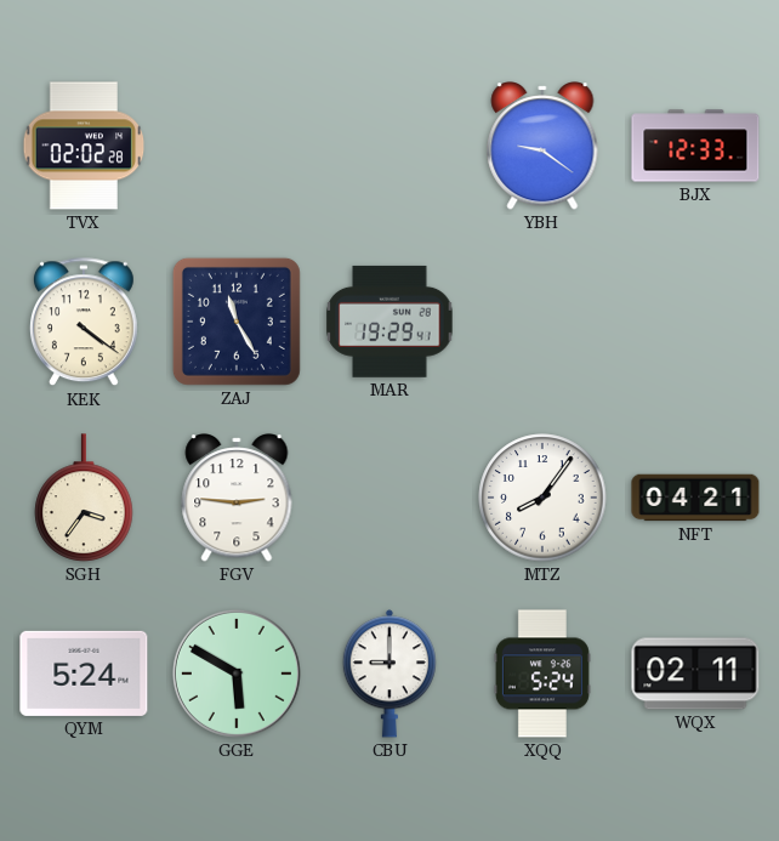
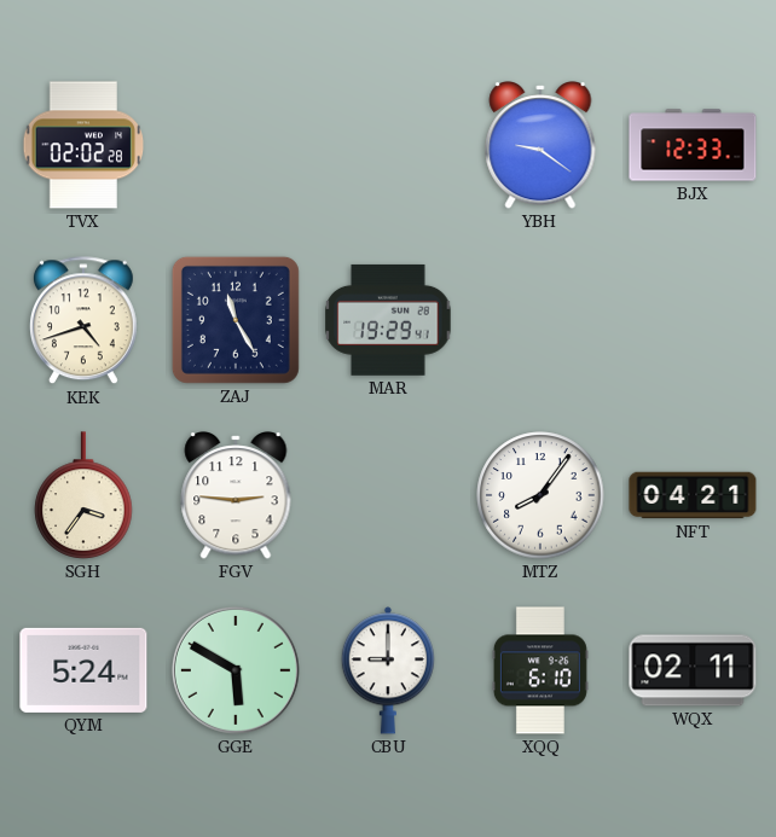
KEK: 4:21 -> 4:42
XQQ: 5:24 -> 6:10
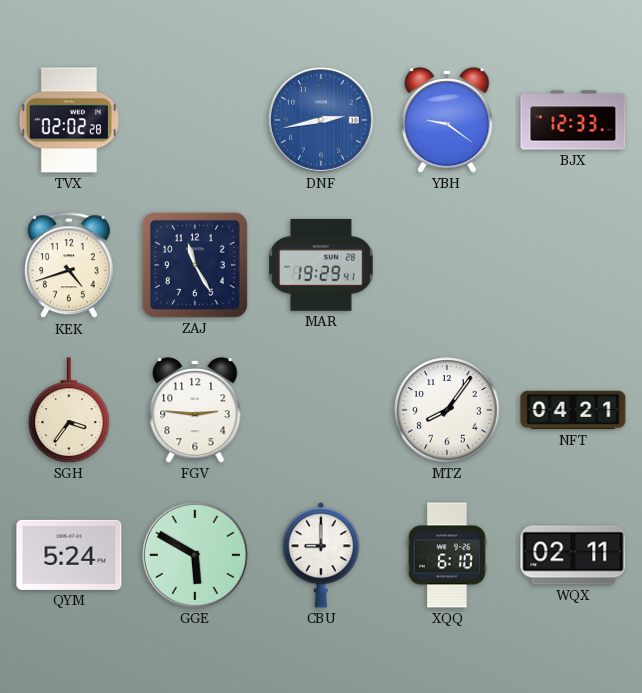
DNF: none -> 2:43
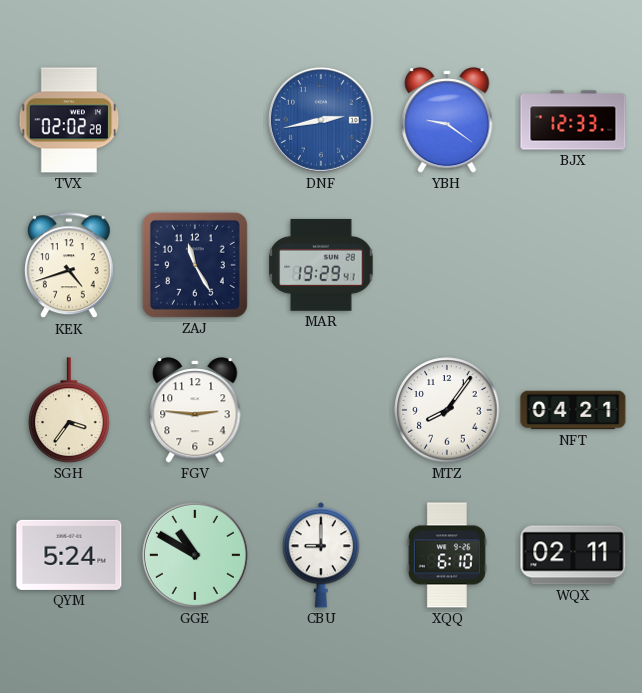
GGE: 5:50 -> 10:50
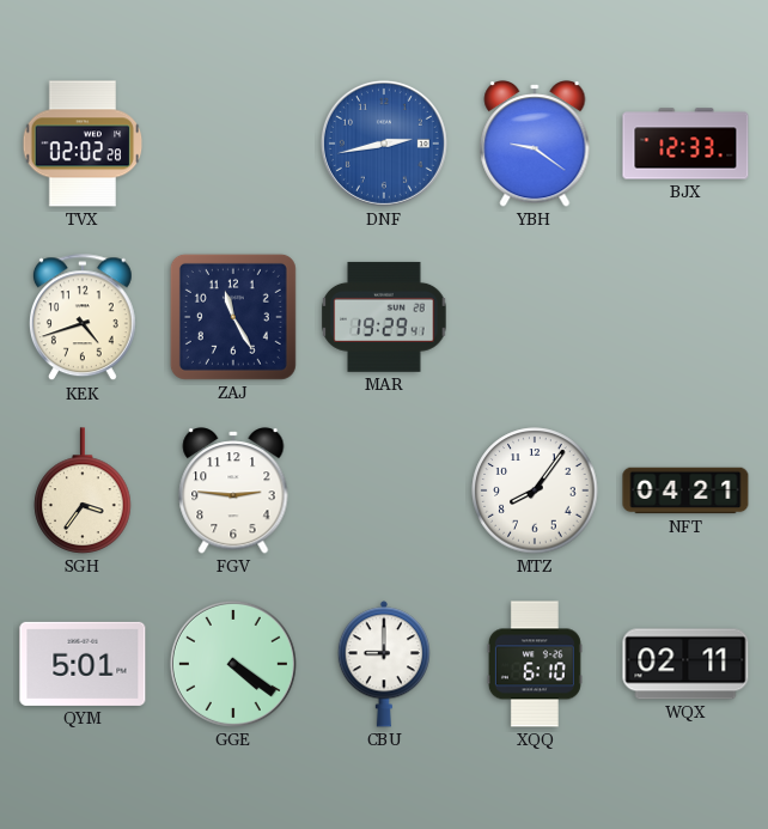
QYM: 5:24 -> 5:01
GGE: 10:50 -> 4:21
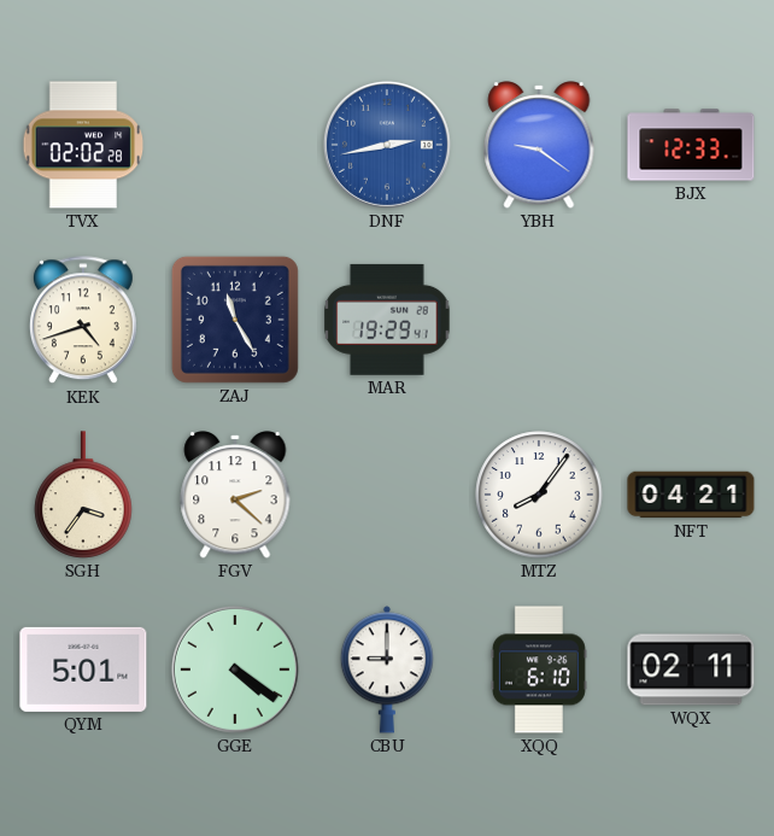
FGV: 2:46 -> 2:22
